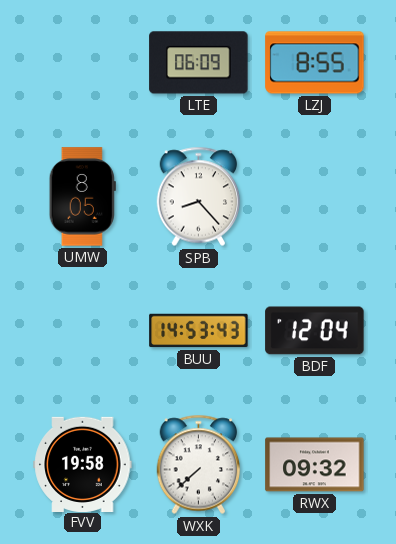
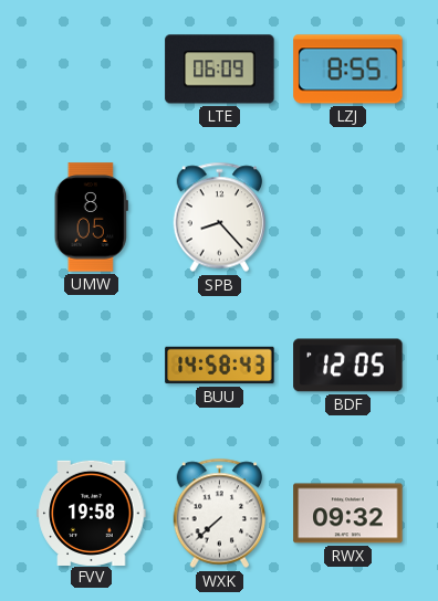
BUU: 14:53 -> 14:58
BDF: 12:04 -> 12:05
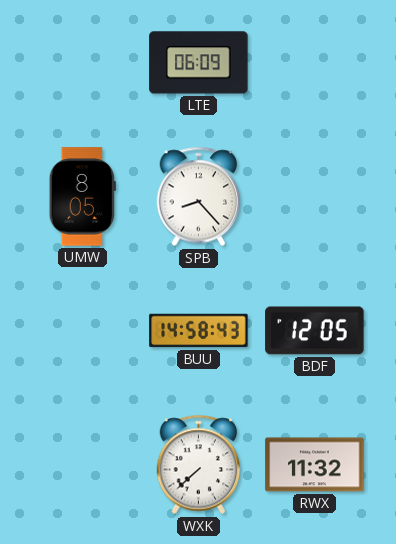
LZJ: 8:55 -> none
FVV: 19:58 -> none
RWX: 09:32 -> 11:32
